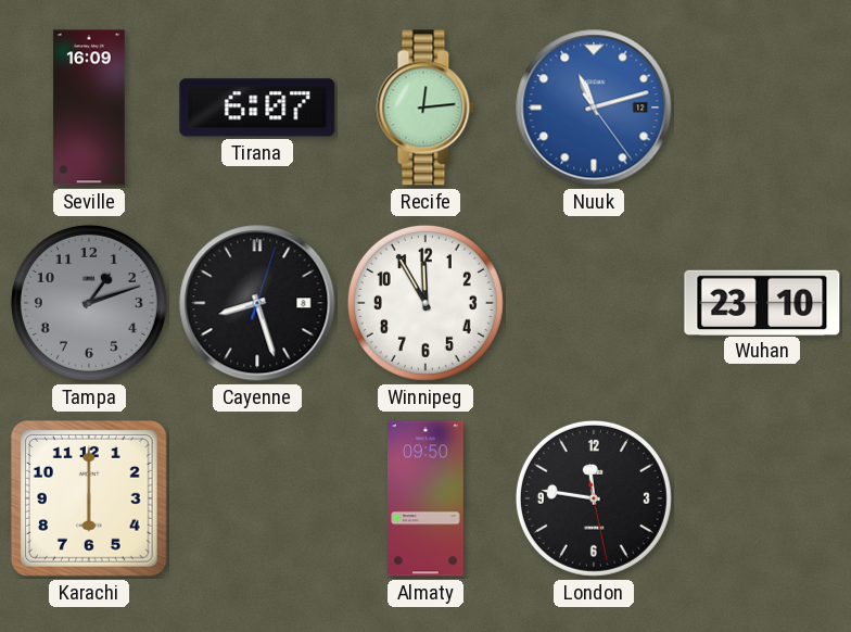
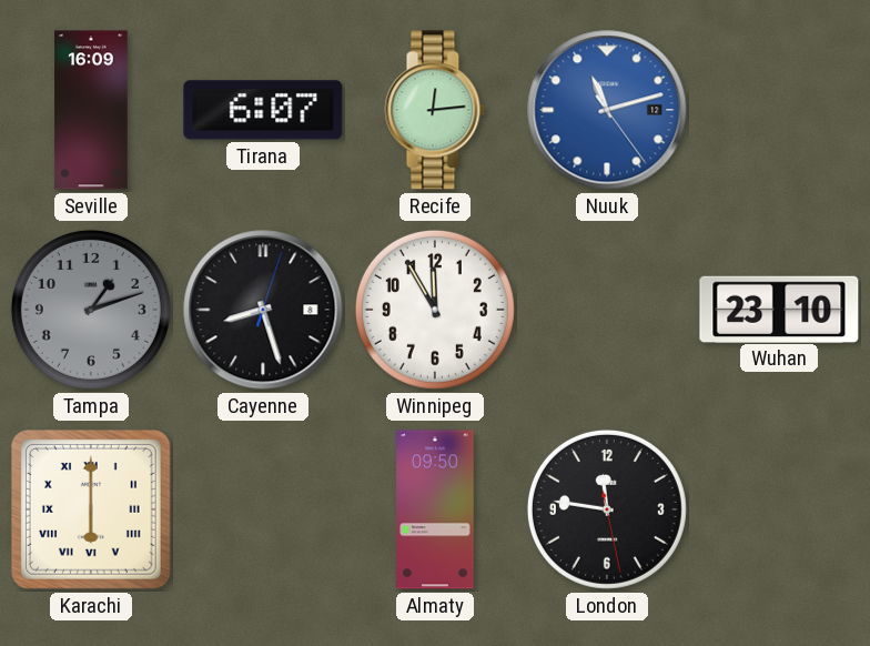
Karachi numerals: Arabic -> Roman
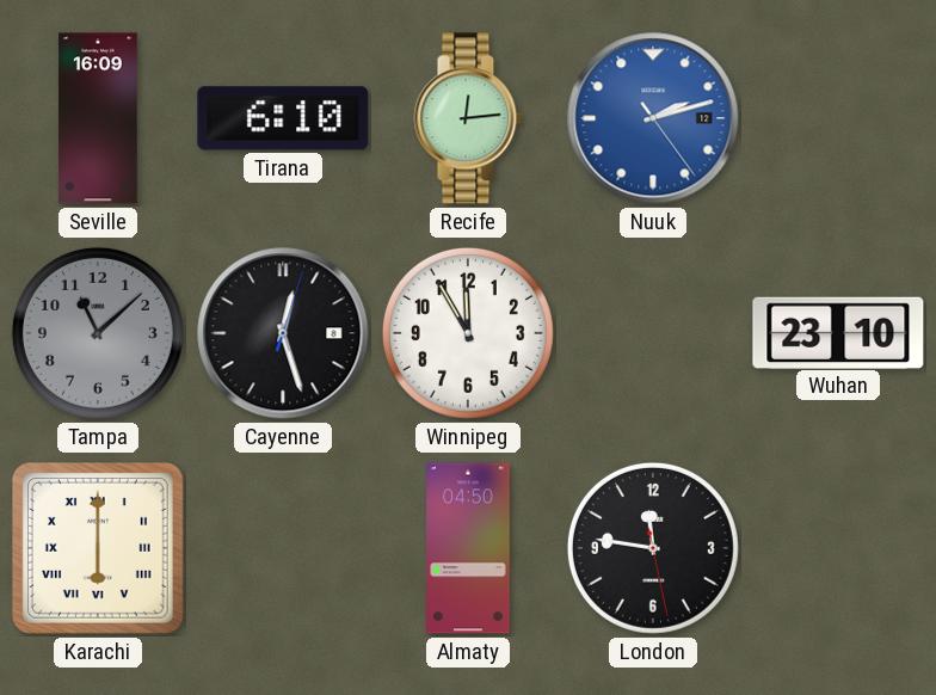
Tirana: 6:07 -> 6:10
Nuuk: 11:12 -> 2:12
Tampa: 1:12 -> 11:08
Cayenne: 8:27 -> 12:27
Almaty: 09:50 -> 04:50
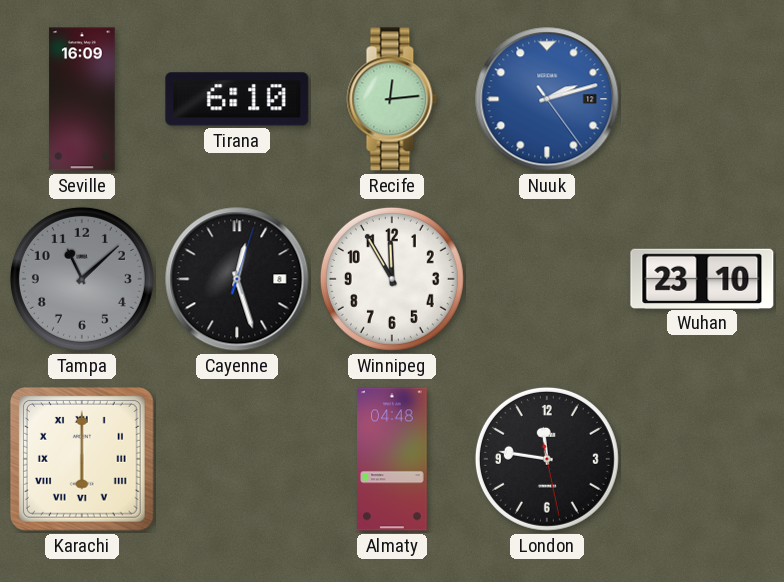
Almaty: 04:50 -> 04:48
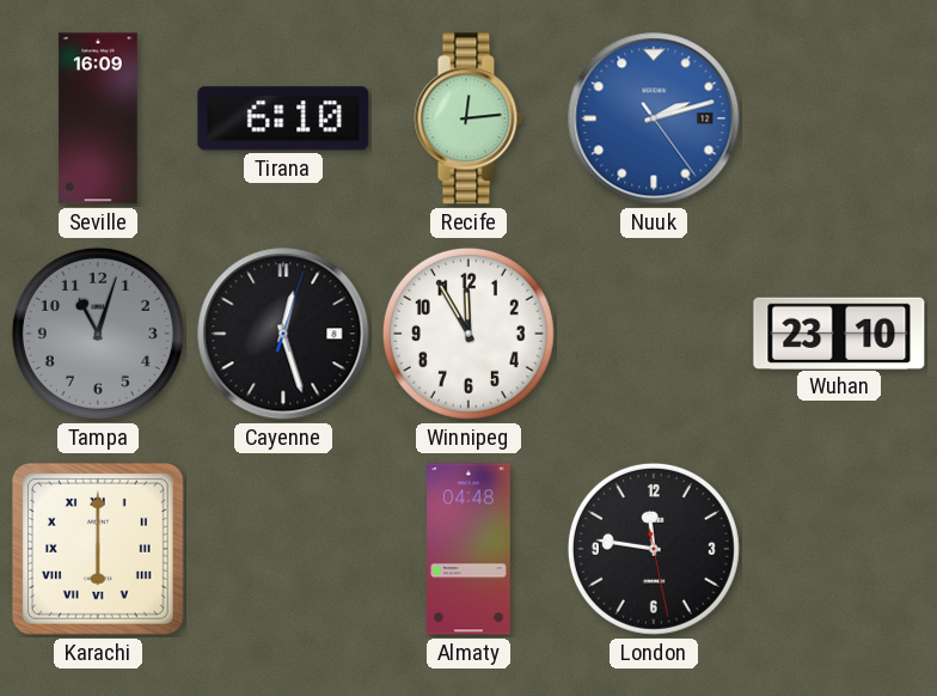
Tampa: 11:08 -> 11:03
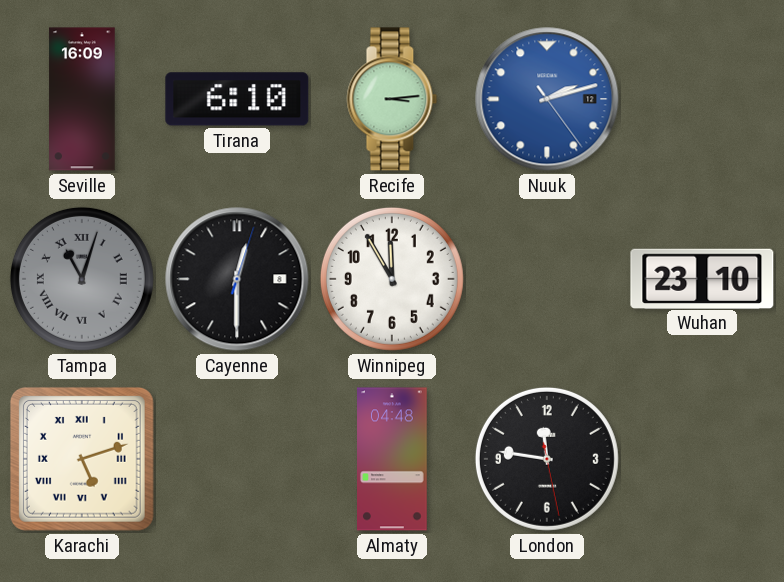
Recife: 12:14 -> 3:14
Tampa numerals: Arabic -> Roman
Cayenne: 12:27 -> 12:30
Karachi: 6:00 -> 5:12
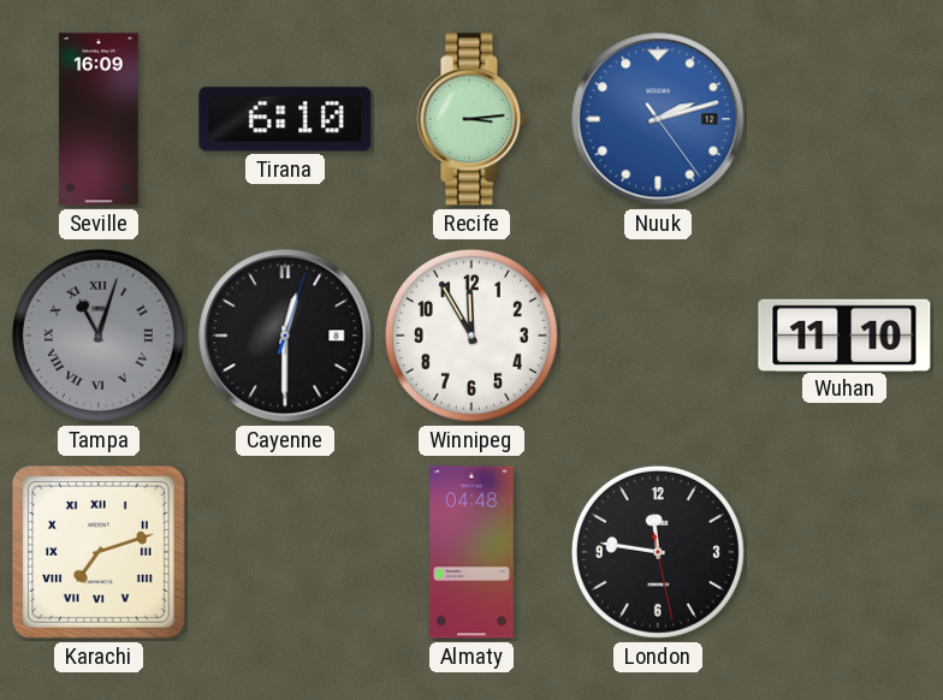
Wuhan: 23:10 -> 11:10
Karachi: 5:12 -> 7:12
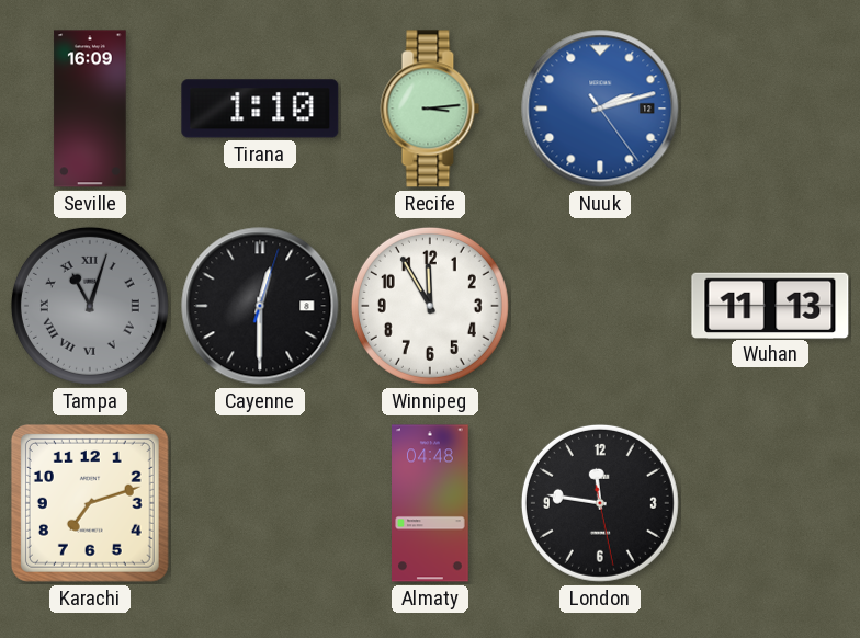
Tirana: 6:10 -> 1:10
Wuhan: 11:10 -> 11:13
Karachi numerals: Roman -> Arabic
